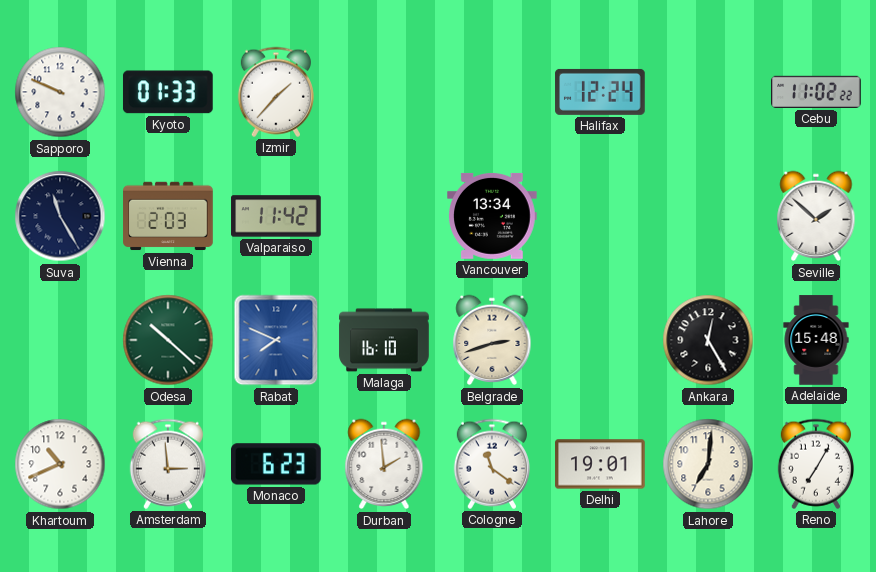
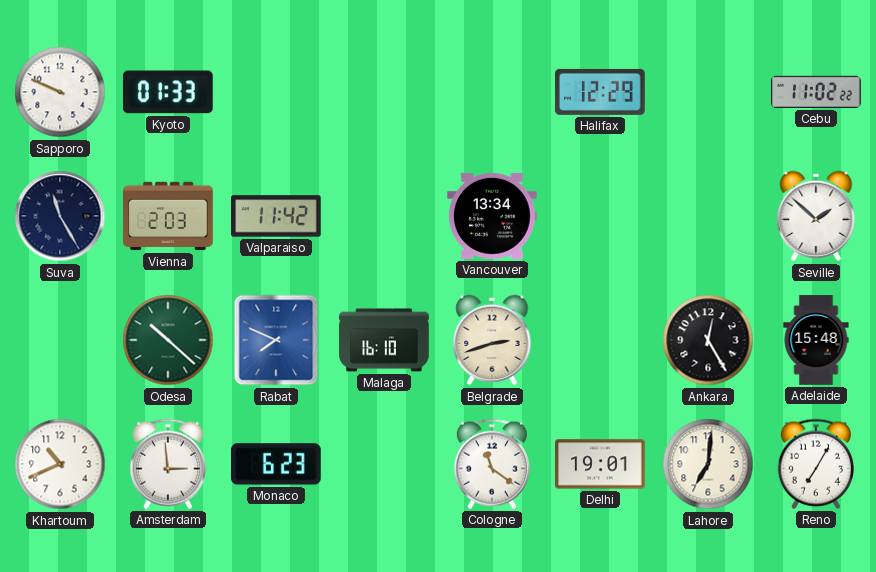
Izmir: 1:37 -> none
Halifax: 12:24 -> 12:29
Durban: 1:59 -> none
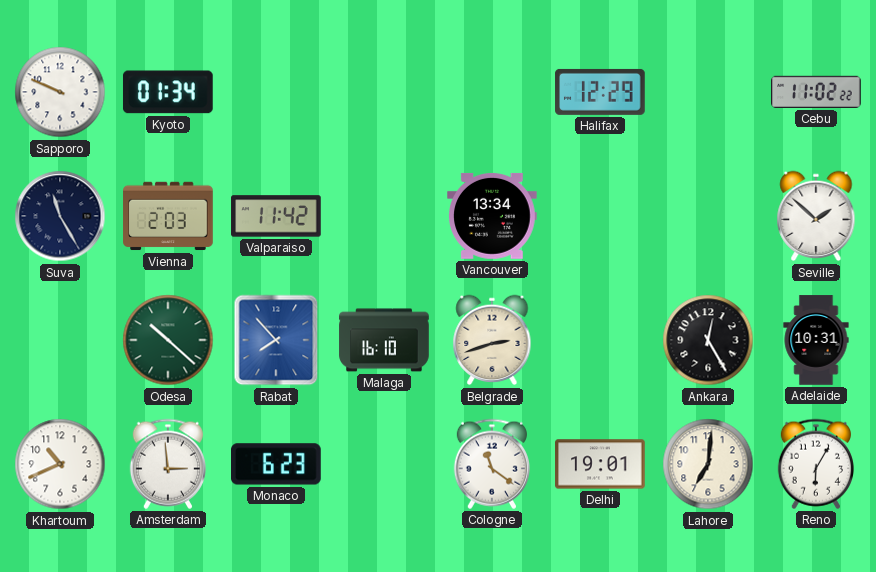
Kyoto: 01:33 -> 01:34
Rabat: 7:49 -> 7:53
Adelaide: 15:48 -> 10:31
Reno: 7:05 -> 6:05
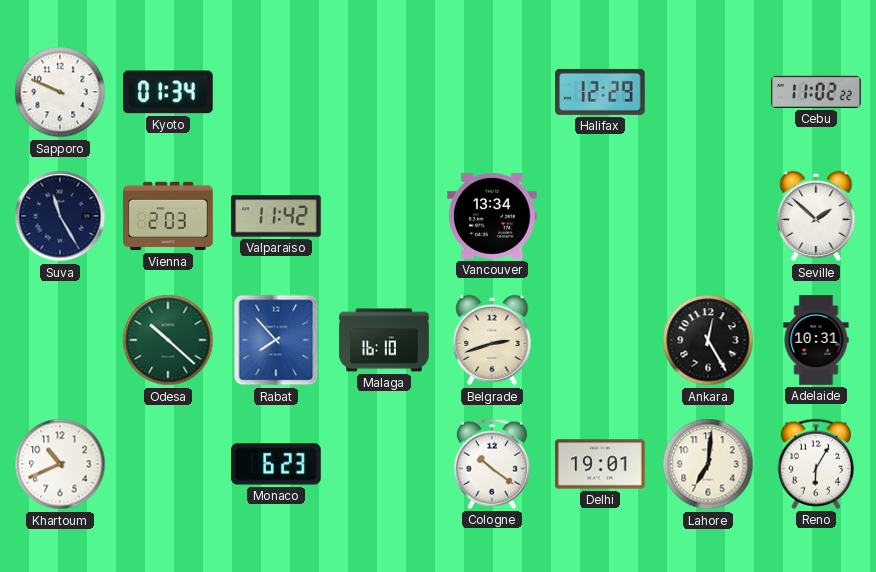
Amsterdam: 2:59 -> none
Cologne: 11:21 -> 10:21
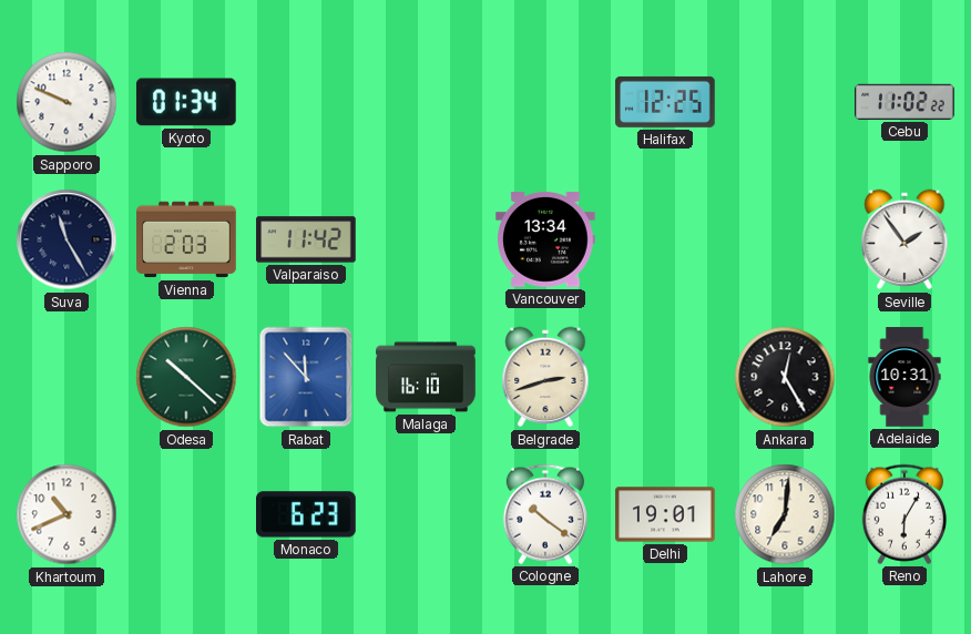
Halifax: 12:29 -> 12:25
Seville: 1:52 -> 1:54
Rabat: 7:53 -> 11:53
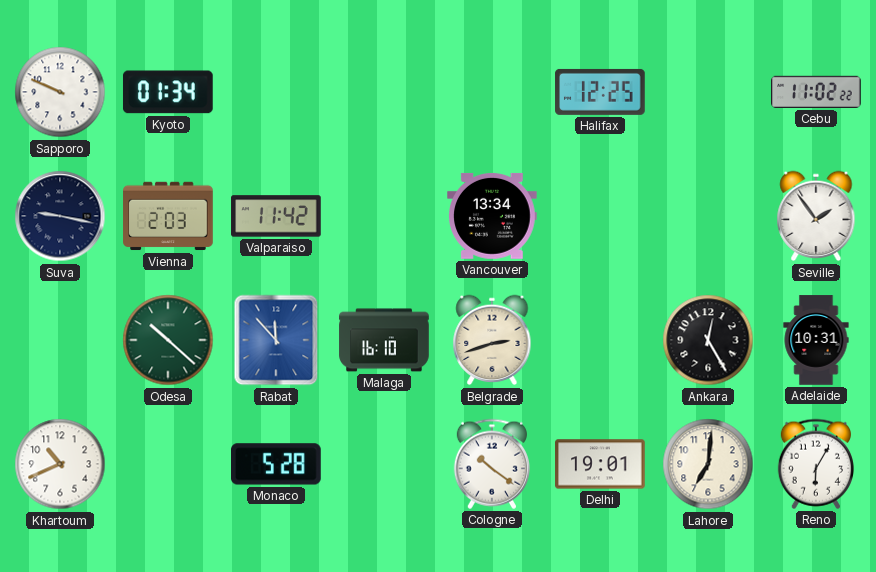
Suva: 11:25 -> 9:17
Monaco: 6:23 -> 5:28
